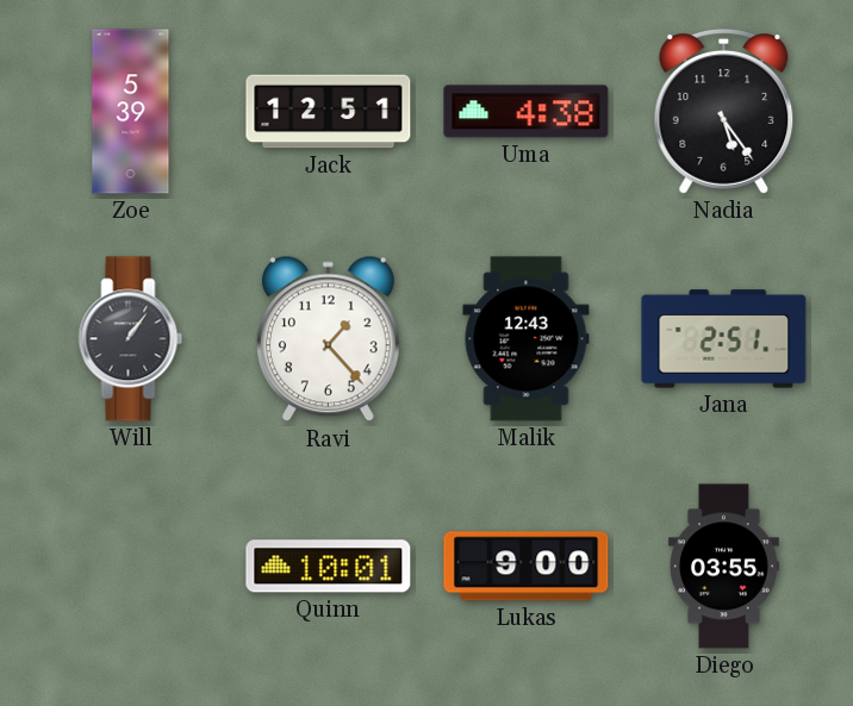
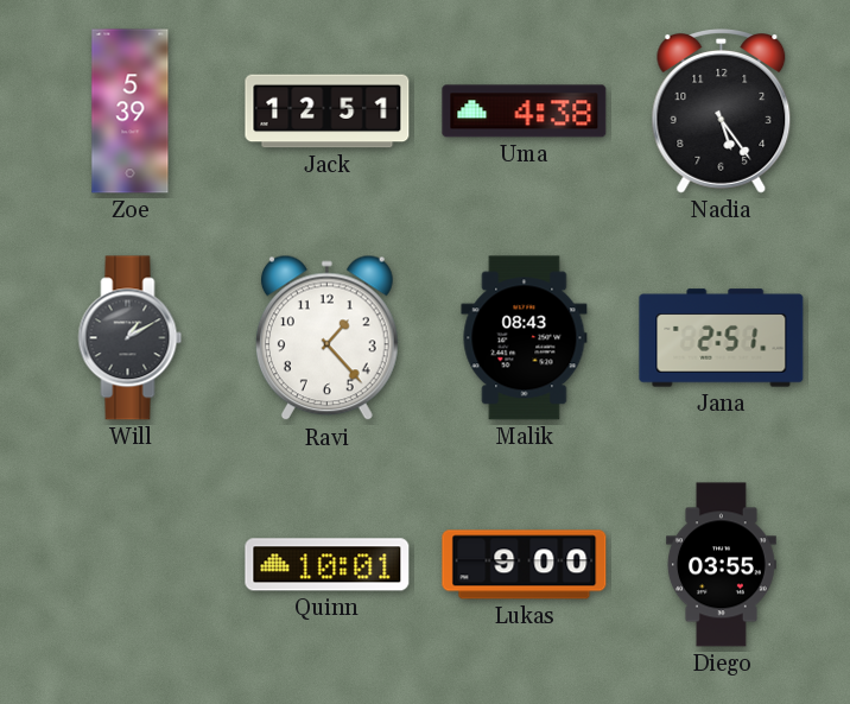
Will: 1:06 -> 1:10
Malik: 12:43 -> 08:43
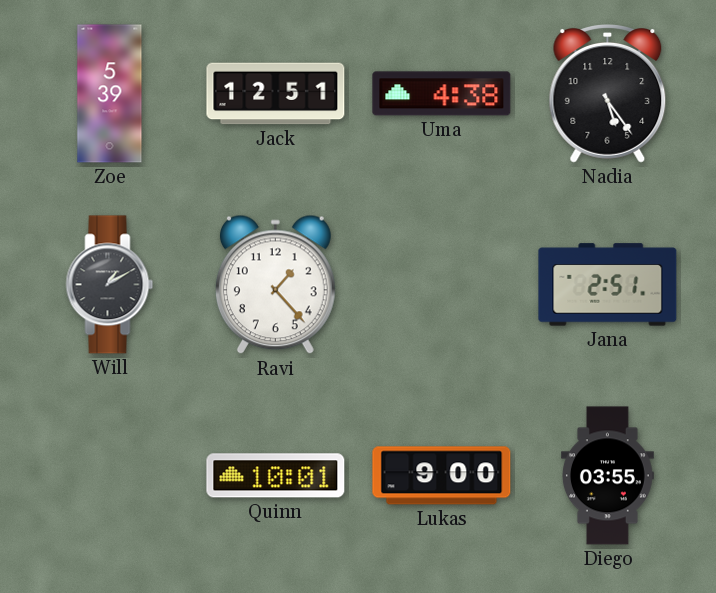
Malik: 08:43 -> none
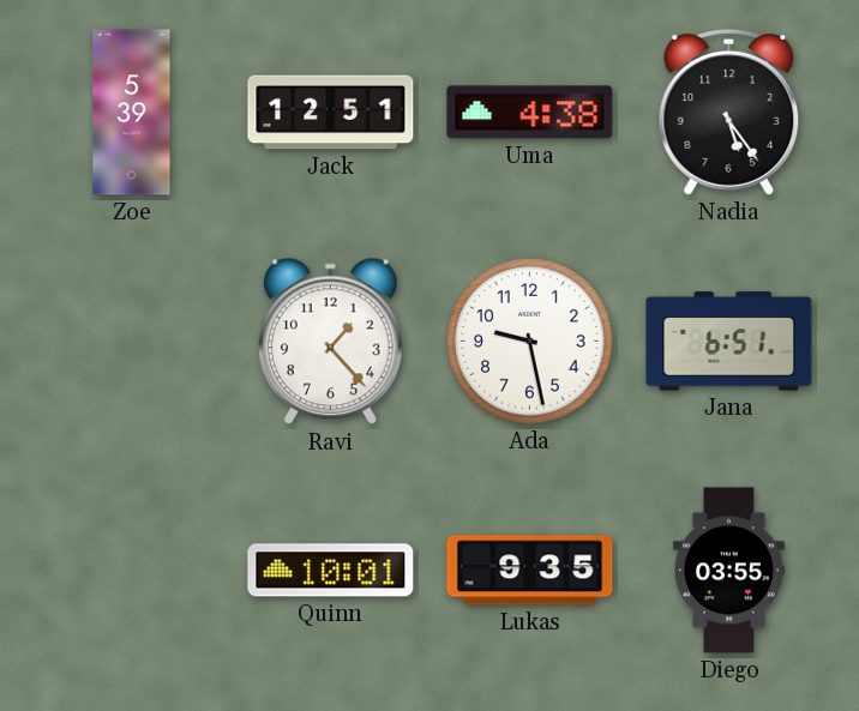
Will: 1:10 -> none
Ada: none -> 9:28
Jana: 2:51 -> 6:51
Lukas: 9:00 -> 9:35
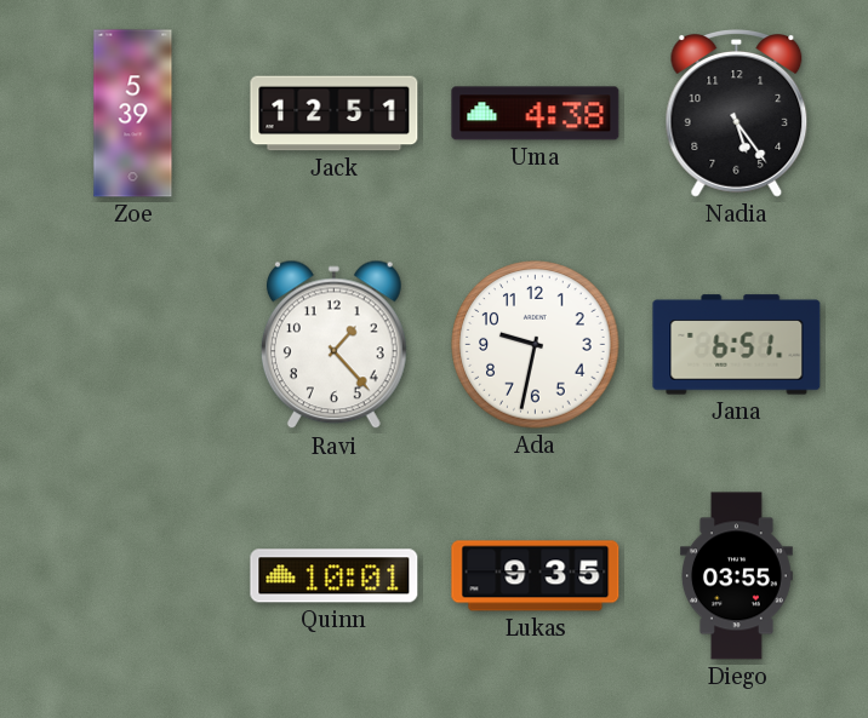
Ada: 9:28 -> 9:32
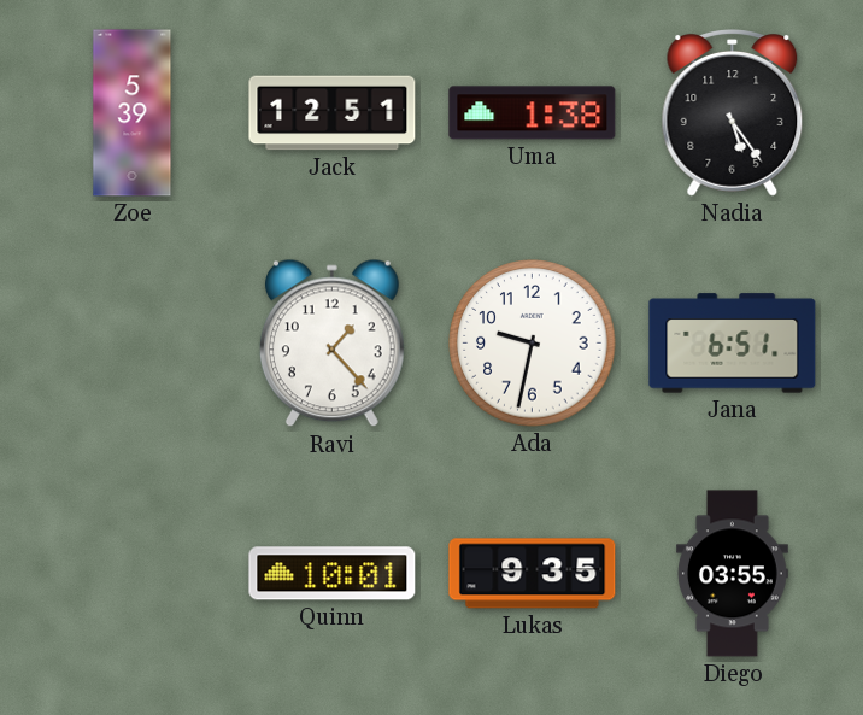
Uma: 4:38 -> 1:38
